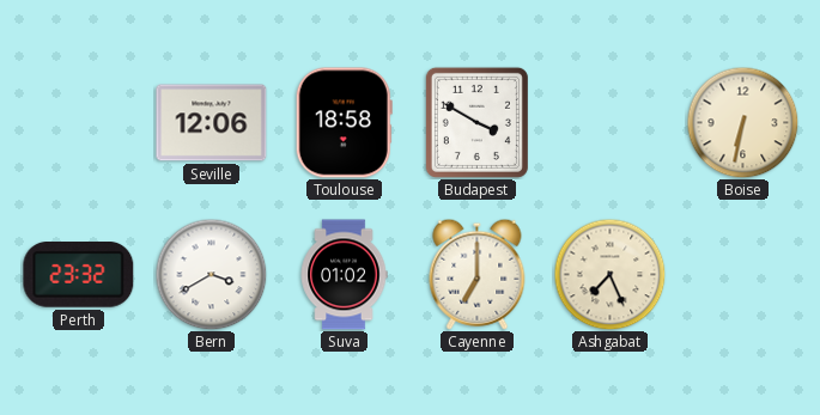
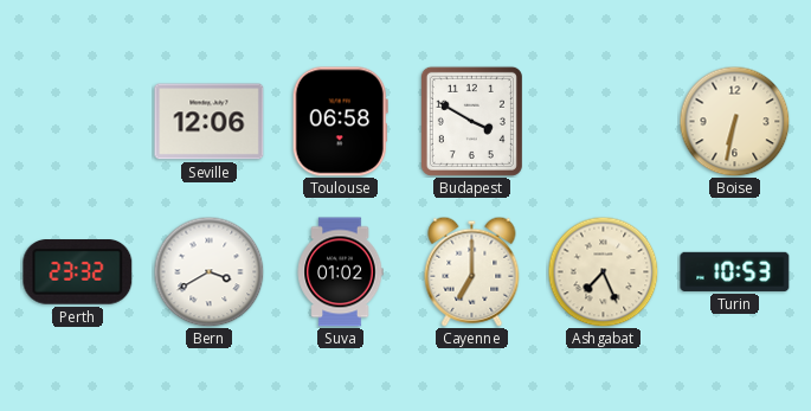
Toulouse: 18:58 -> 06:58
Turin: none -> 10:53
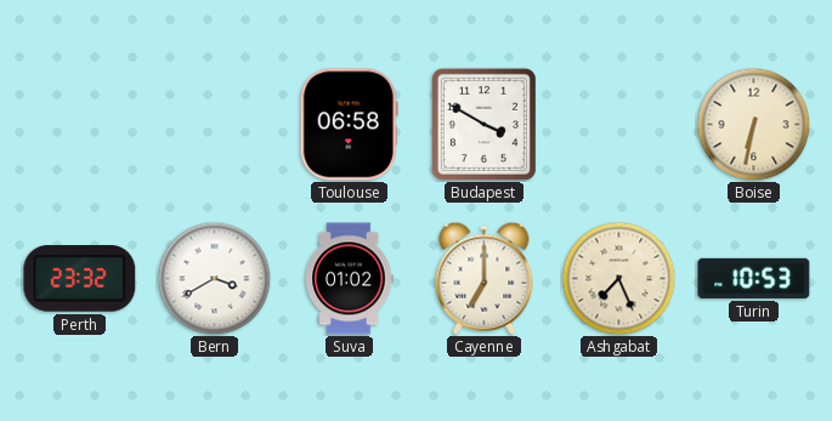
Seville: 12:06 -> none
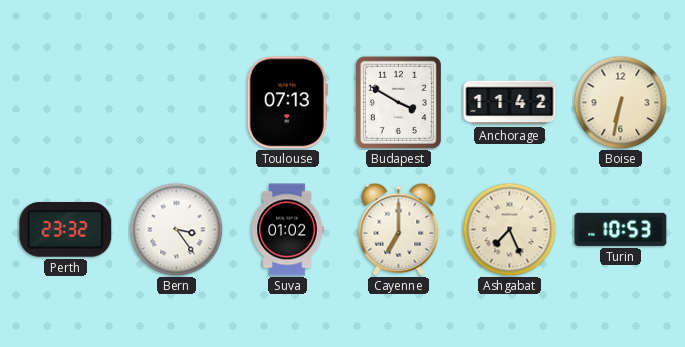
Toulouse: 06:58 -> 07:13
Anchorage: none -> 11:42
Bern: 3:40 -> 3:24
